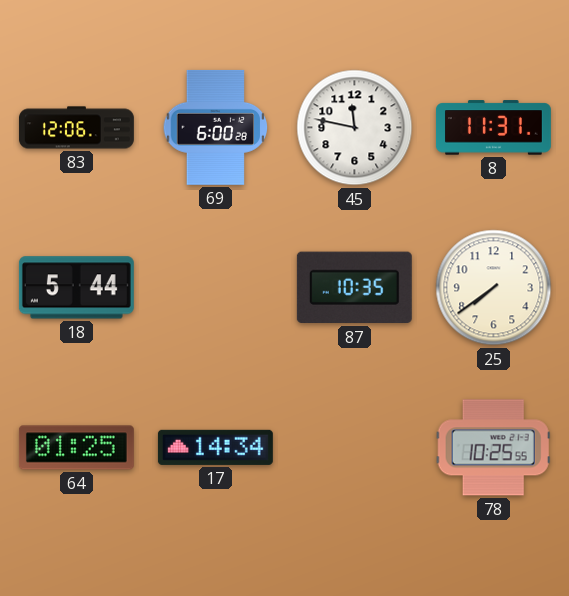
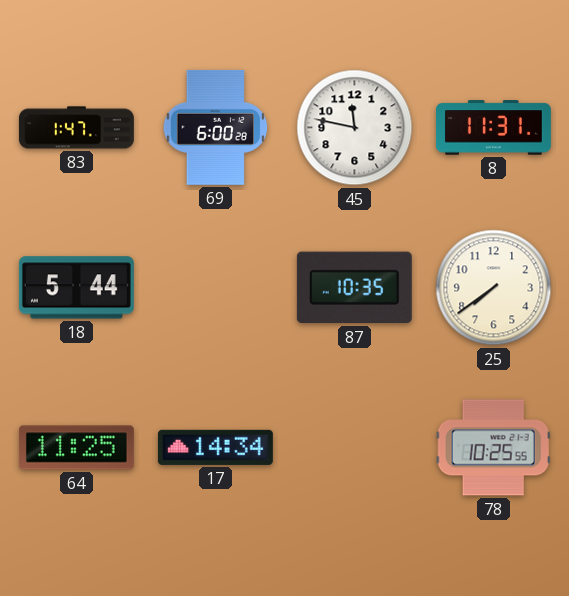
83: 12:06 -> 1:47
64: 01:25 -> 11:25
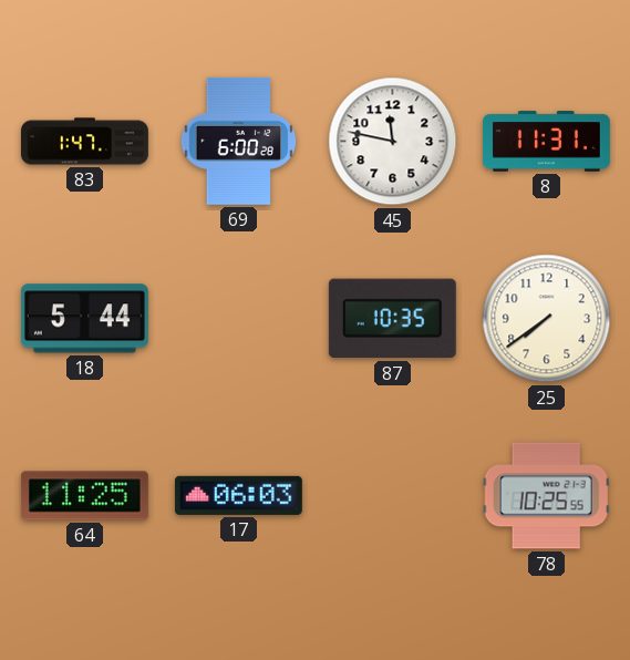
17: 14:34 -> 06:03
